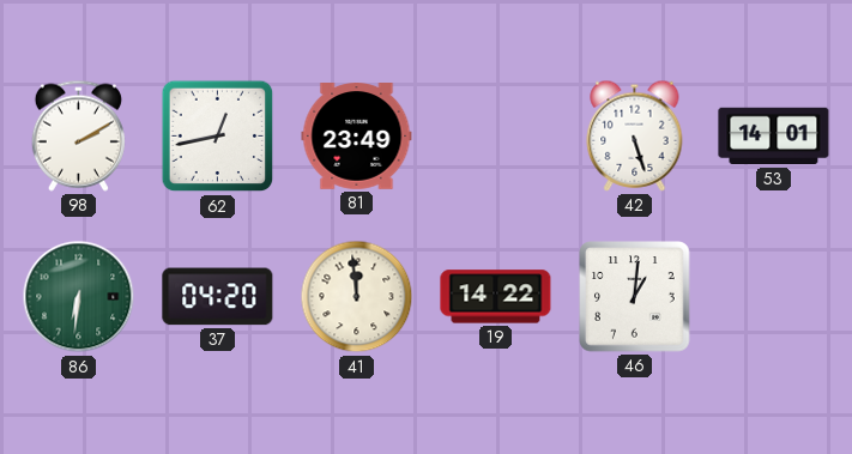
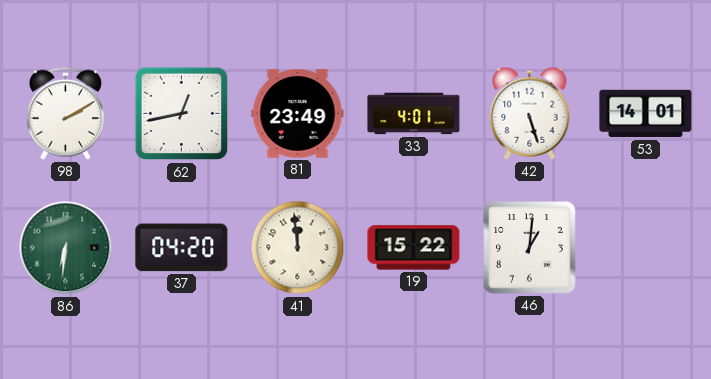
33: none -> 4:01
19: 14:22 -> 15:22
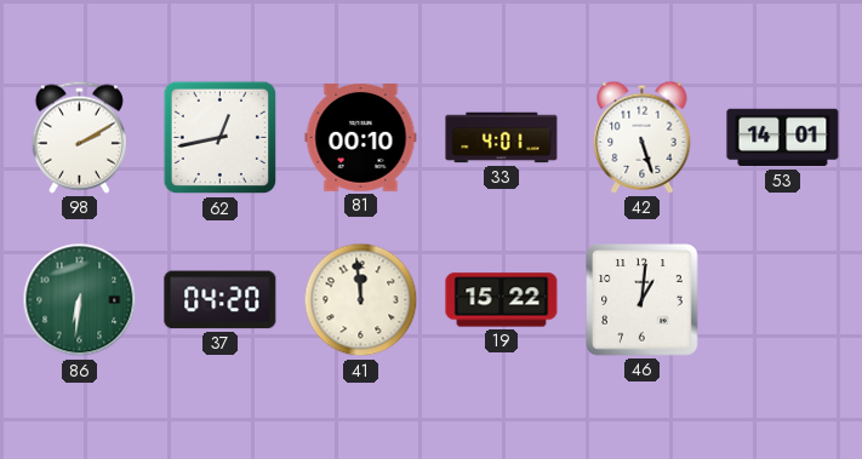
81: 23:49 -> 00:10
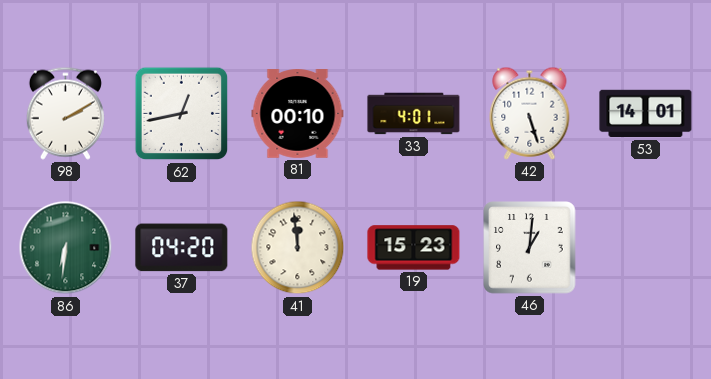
19: 15:22 -> 15:23
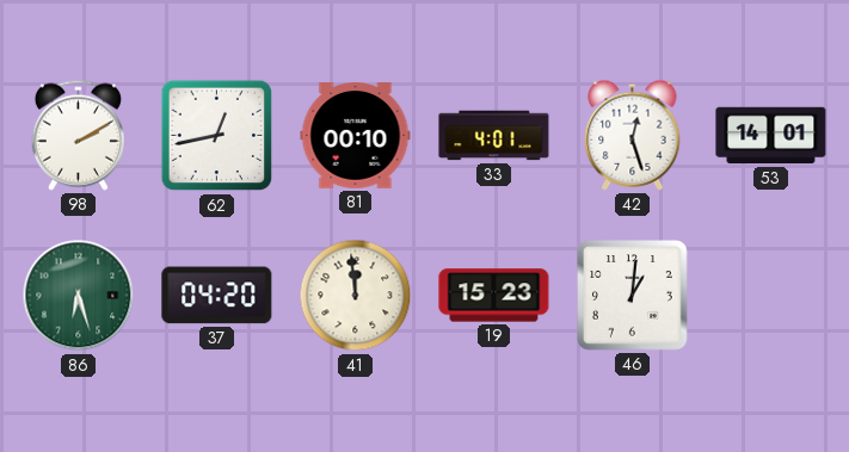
42: 5:27 -> 12:27
86: 6:31 -> 6:27
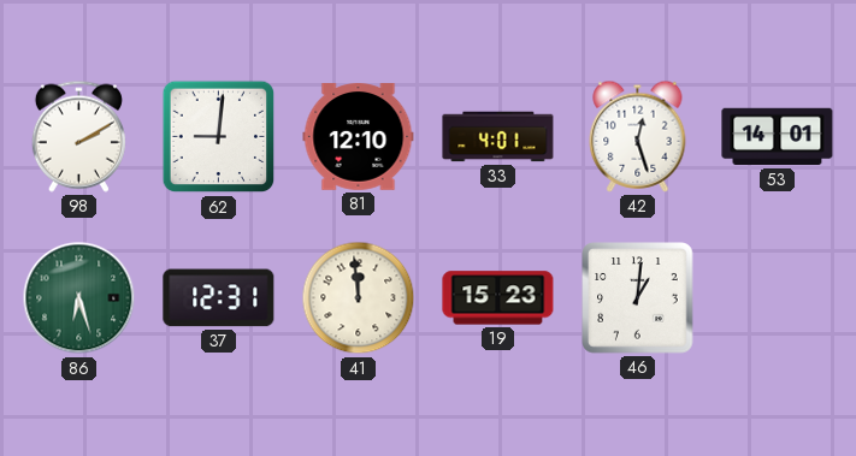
62: 12:43 -> 9:01
81: 00:10 -> 12:10
37: 04:20 -> 12:31
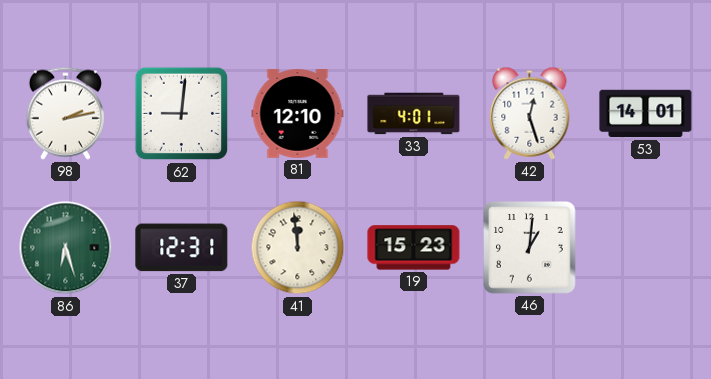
98: 2:10 -> 2:13
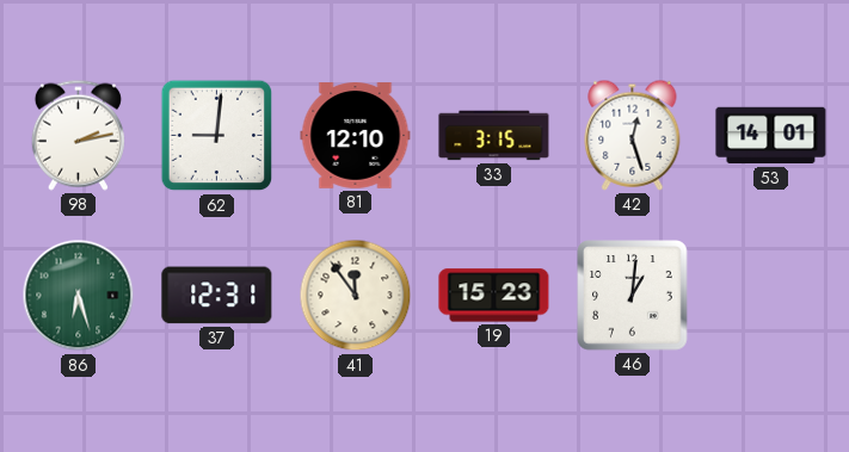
33: 4:01 -> 3:15
41: 11:59 -> 11:54
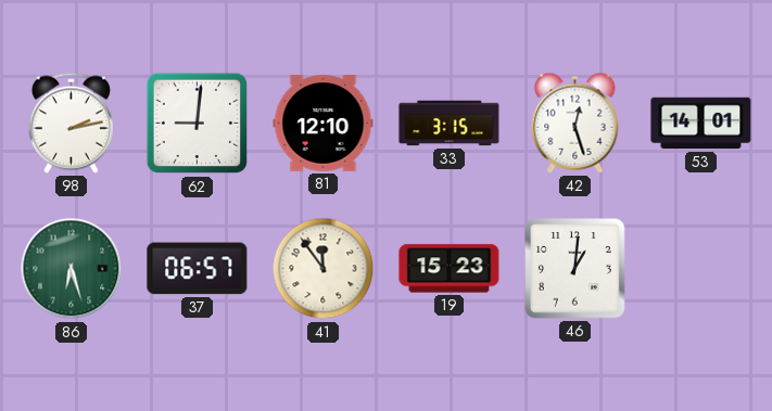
37: 12:31 -> 06:57
